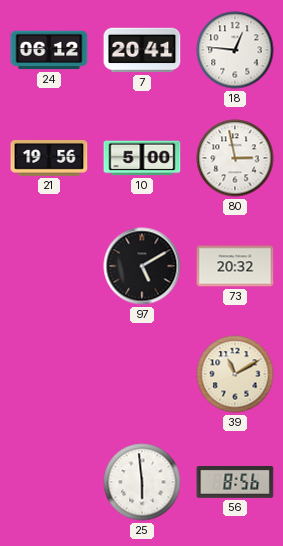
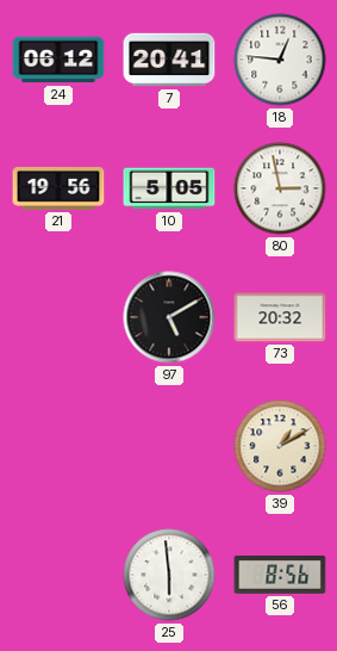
10: 5:00 -> 5:05
39: 11:10 -> 1:10
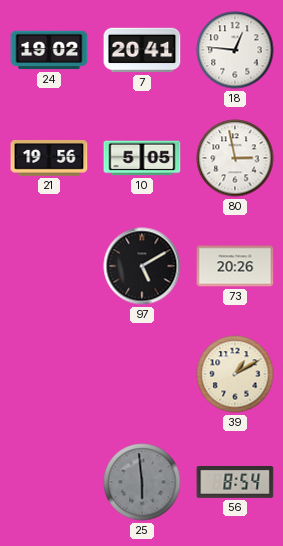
24: 06:12 -> 19:02
73: 20:32 -> 20:26
25 dial: white -> grey
56: 8:56 -> 8:54
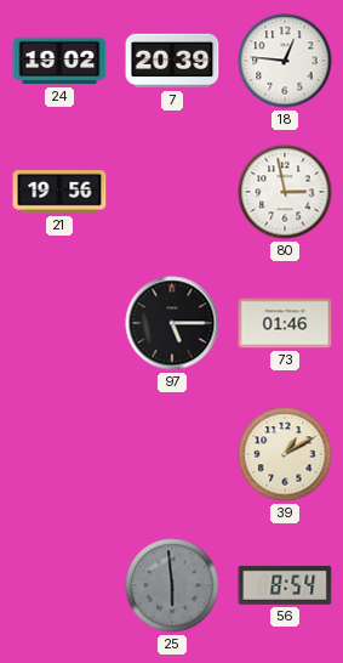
7: 20:41 -> 20:39
10: 5:05 -> none
97: 5:10 -> 5:15
73: 20:26 -> 01:46
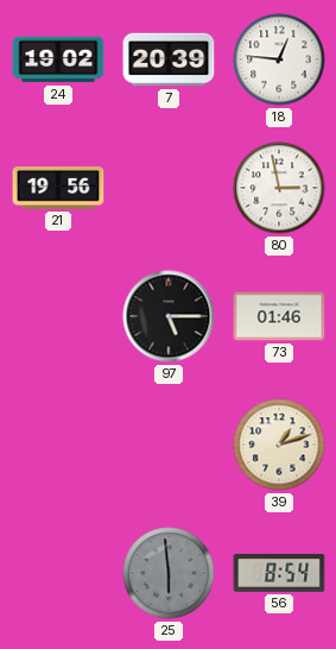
39: 1:10 -> 1:12
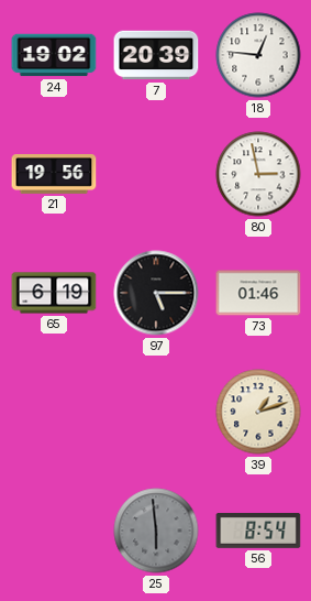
65: none -> 6:19
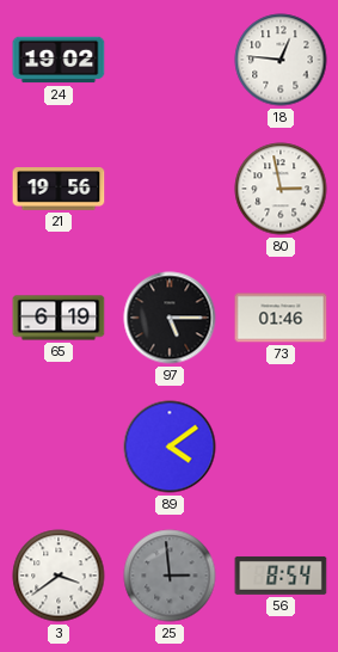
7: 20:39 -> none
89: none -> 4:09
39: 1:12 -> none
3: none -> 3:39
25: 5:59 -> 2:59
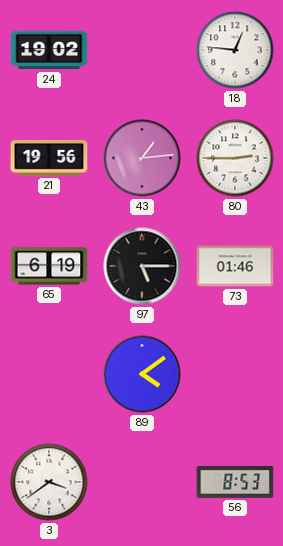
43: none -> 1:14
80: 2:58 -> 2:45
25: 2:59 -> none
56: 8:54 -> 8:53
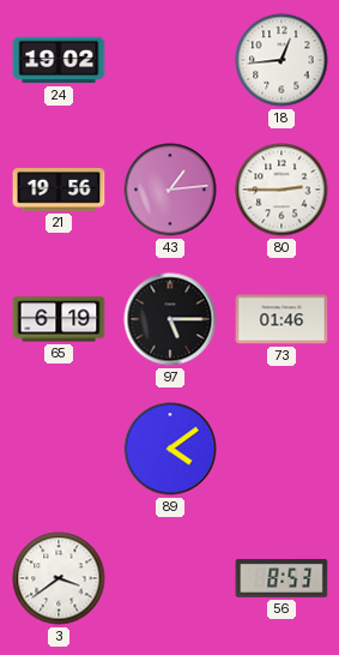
18: 12:46 -> 12:44
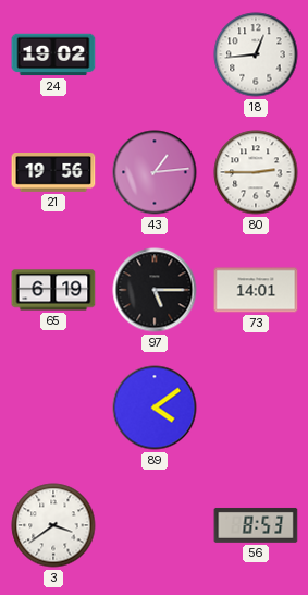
73: 01:46 -> 14:01
